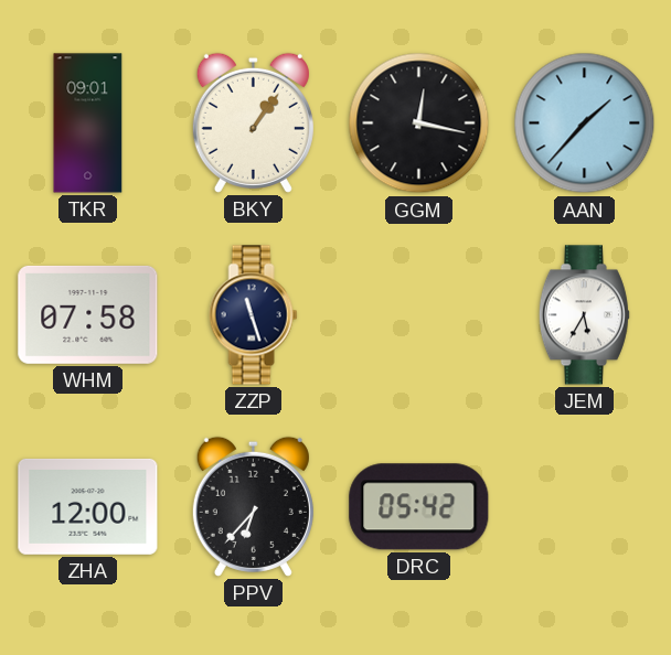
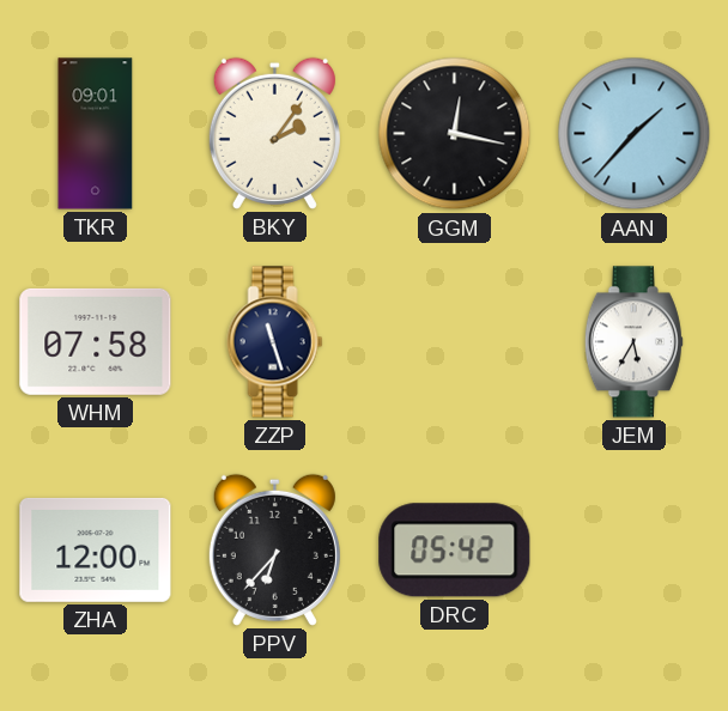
BKY: 1:06 -> 2:06
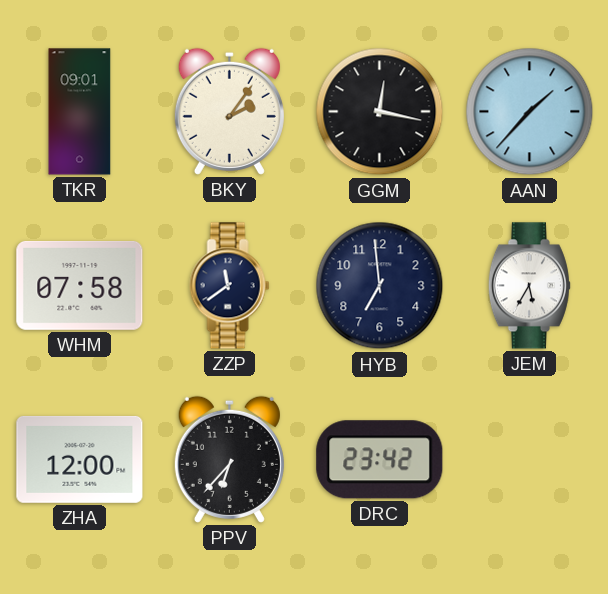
ZZP: 11:27 -> 11:39
HYB: none -> 6:59
DRC: 05:42 -> 23:42
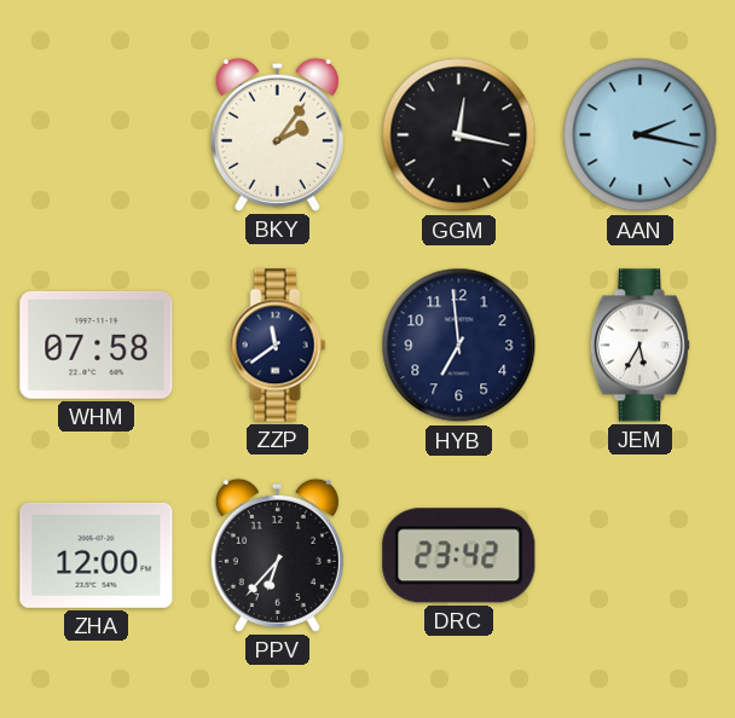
TKR: 09:01 -> none
AAN: 1:37 -> 2:17
